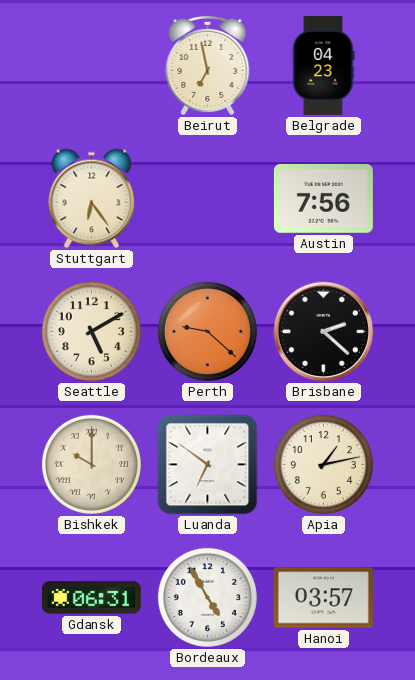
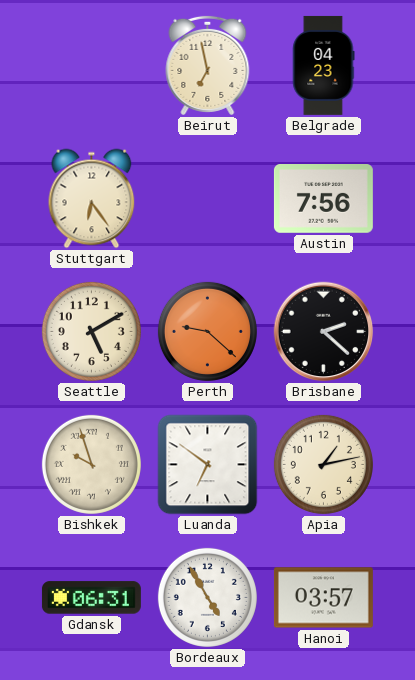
Bishkek: 10:00 -> 9:57
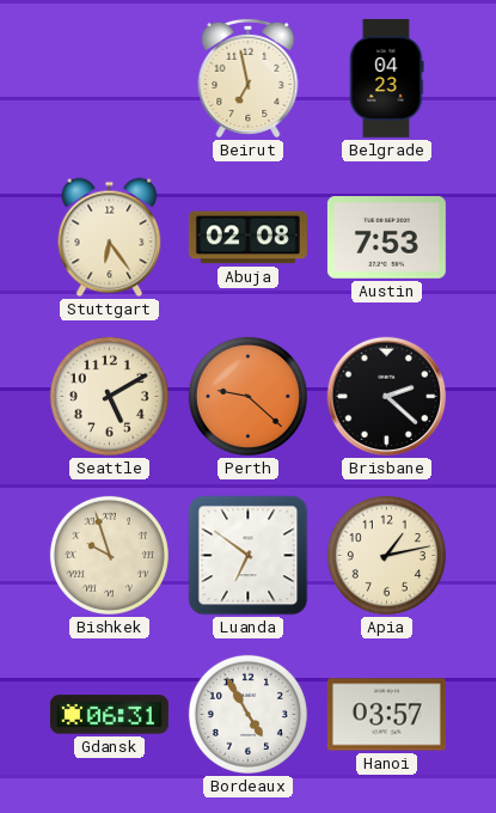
Abuja: none -> 02:08
Austin: 7:56 -> 7:53
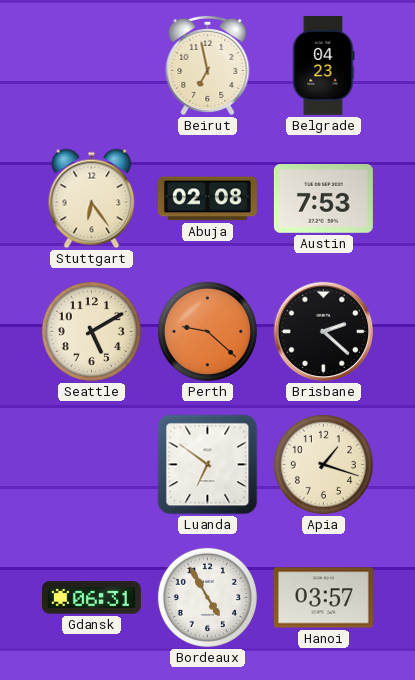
Bishkek: 9:57 -> none
Apia: 1:13 -> 1:18
